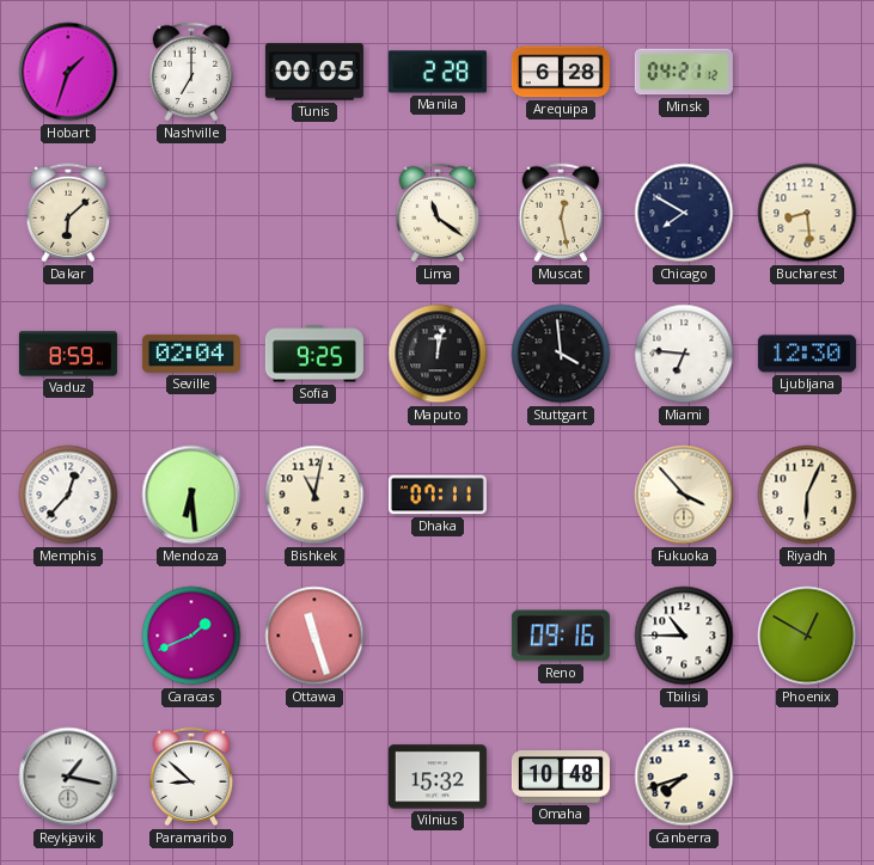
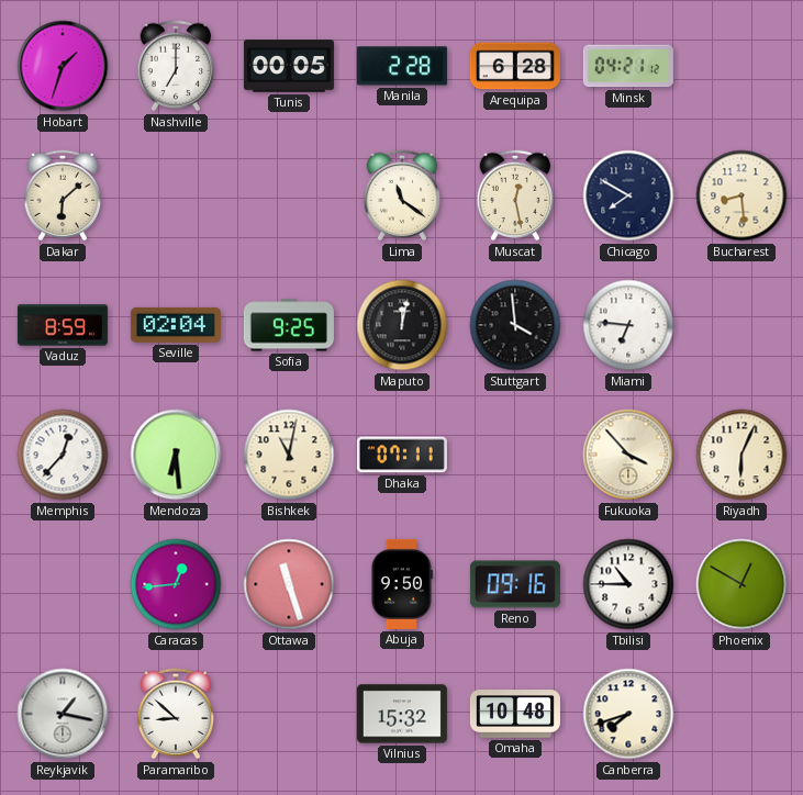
Ljubljana: 12:30 -> none
Caracas: 1:41 -> 12:44
Abuja: none -> 9:50
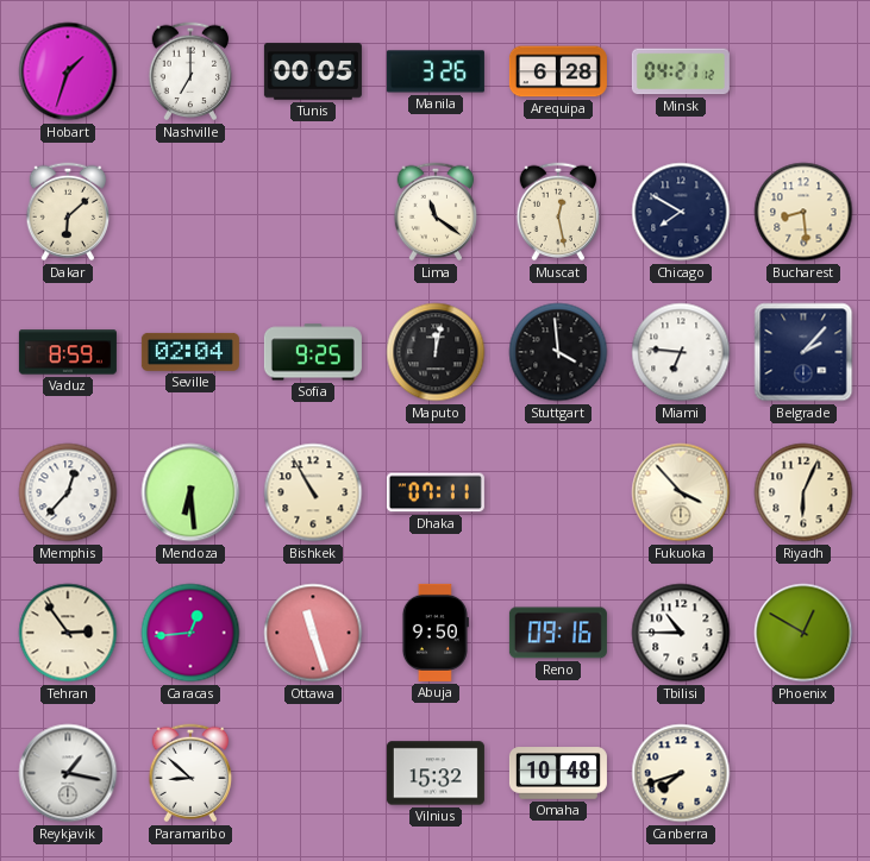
Manila: 2:28 -> 3:26
Belgrade: none -> 2:07
Bishkek: 11:02 -> 10:55
Tehran: none -> 2:54
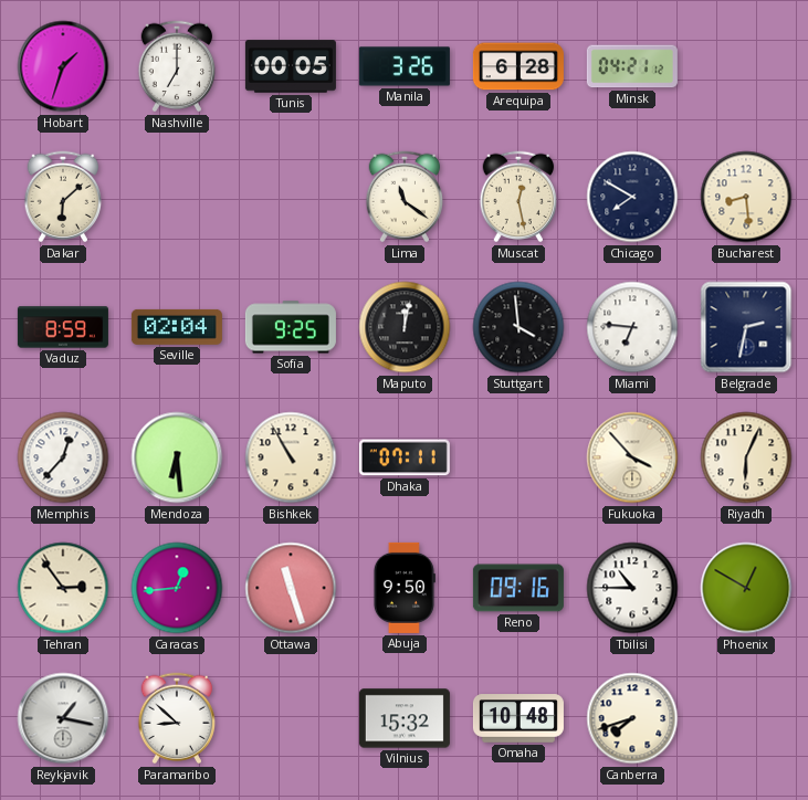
Belgrade: 2:07 -> 2:32
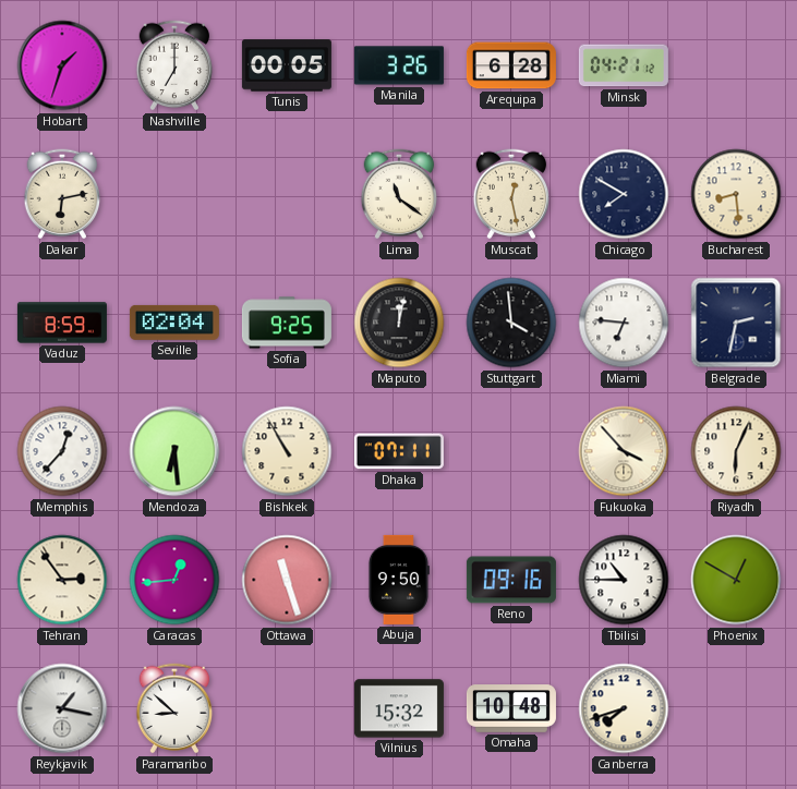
Dakar: 6:08 -> 6:13
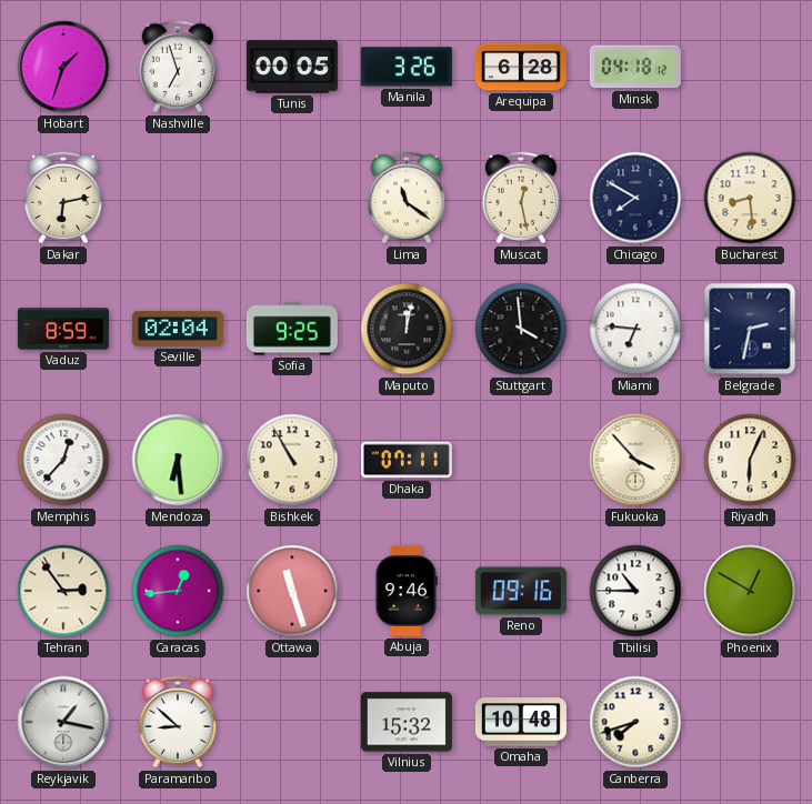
Nashville: 7:00 -> 6:57
Minsk: 04:21 -> 04:18
Abuja: 9:50 -> 9:46
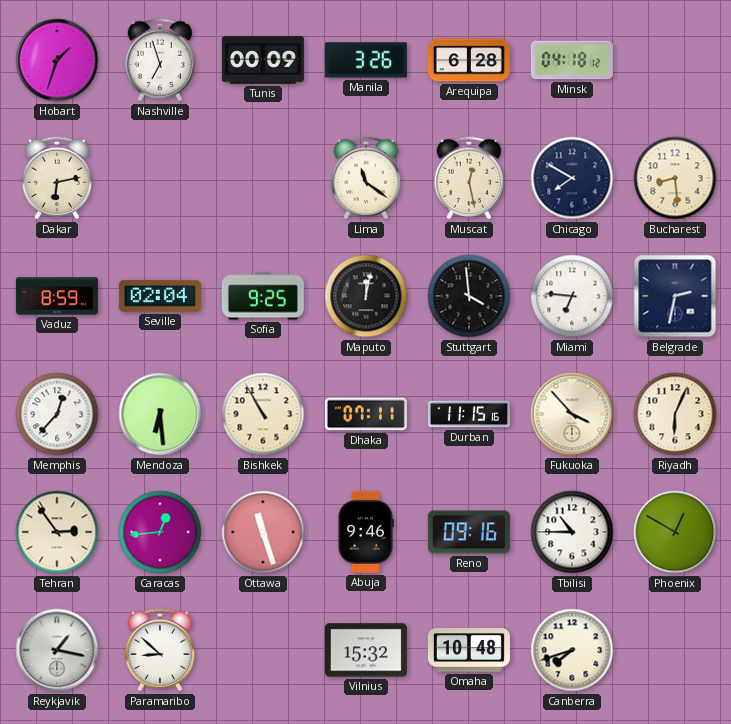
Tunis: 00:05 -> 00:09
Durban: none -> 11:15
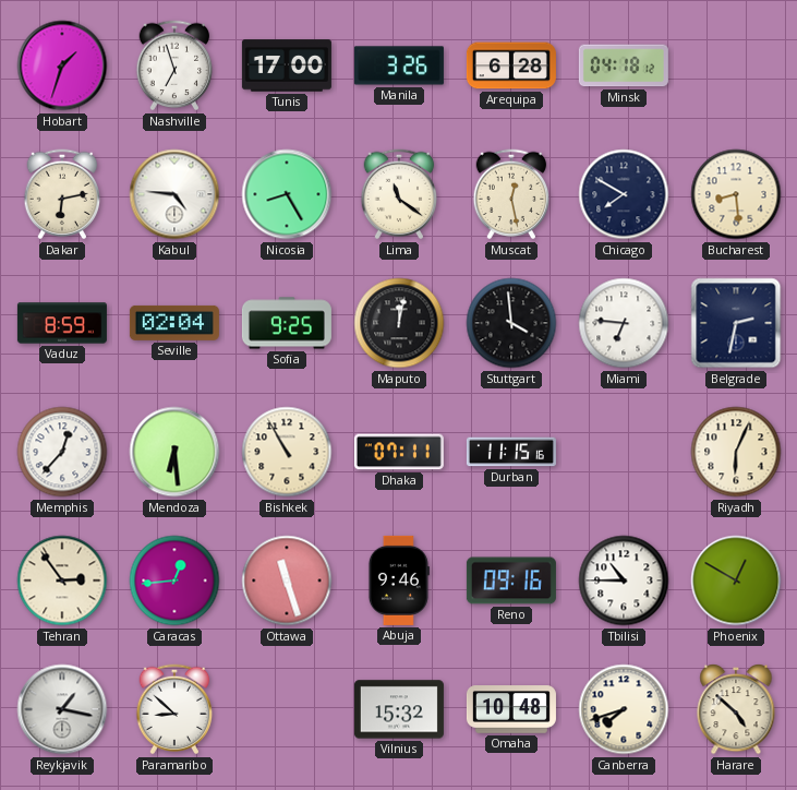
Tunis: 00:09 -> 17:00
Kabul: none -> 4:46
Nicosia: none -> 8:25
Fukuoka: 3:53 -> none
Harare: none -> 4:52
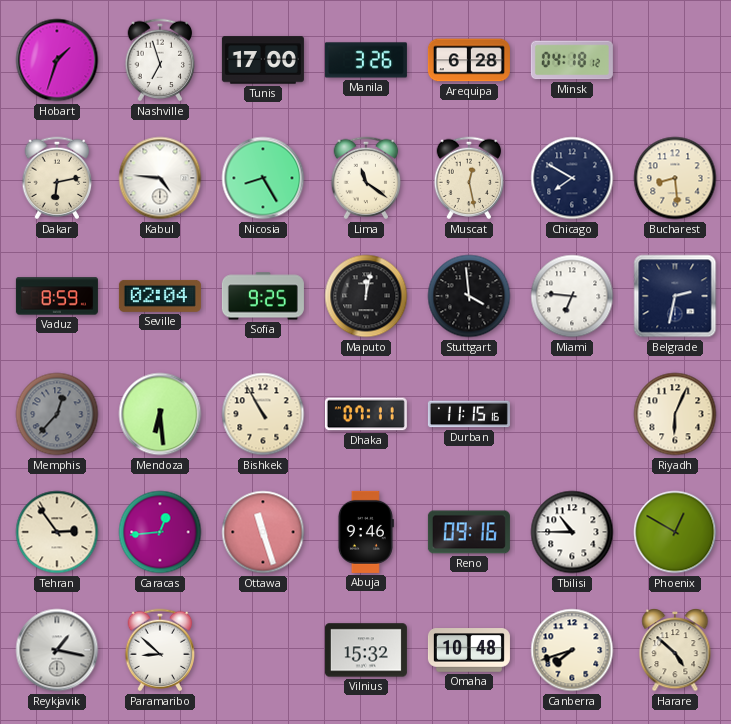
Memphis dial: white -> grey
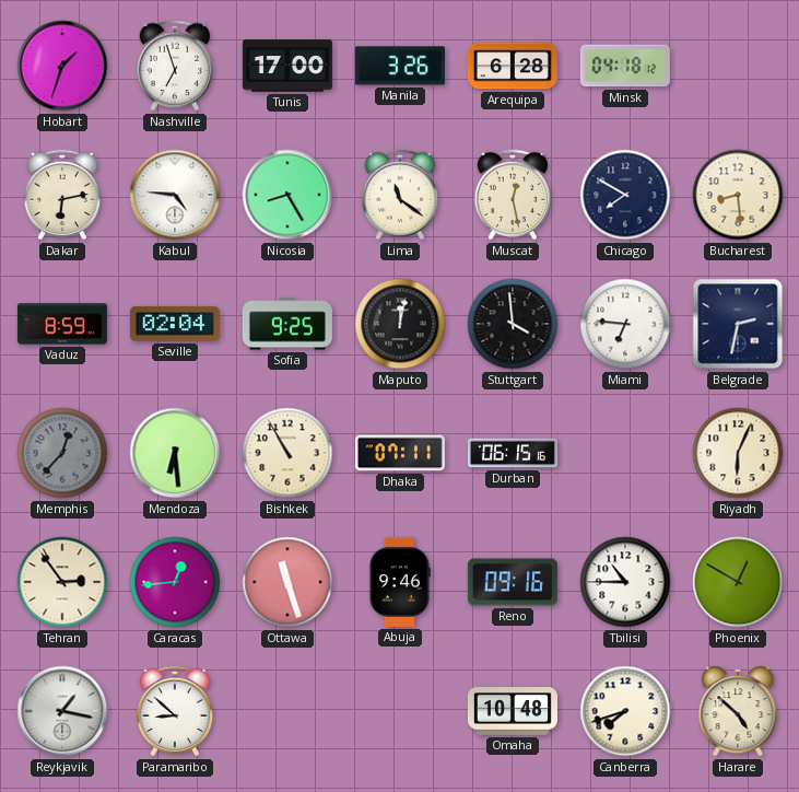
Durban: 11:15 -> 06:15
Vilnius: 15:32 -> none
